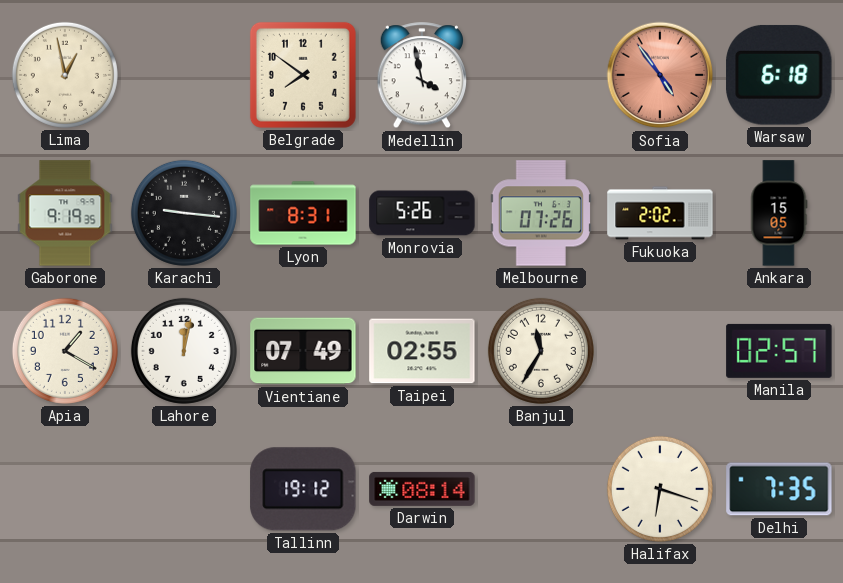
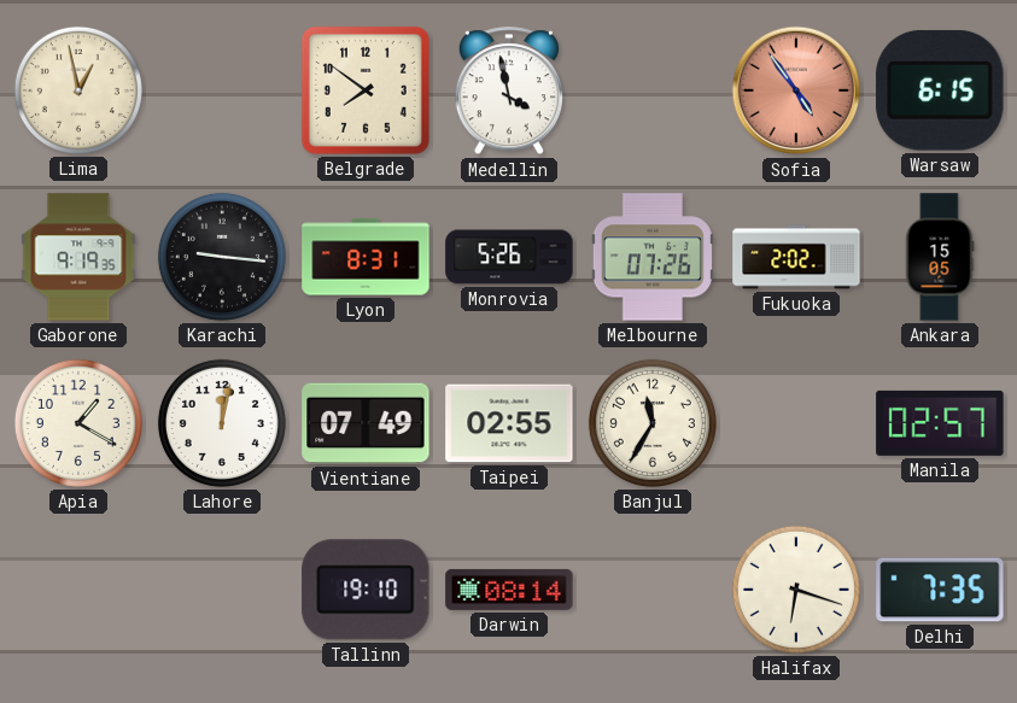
Warsaw: 6:18 -> 6:15
Tallinn: 19:12 -> 19:10
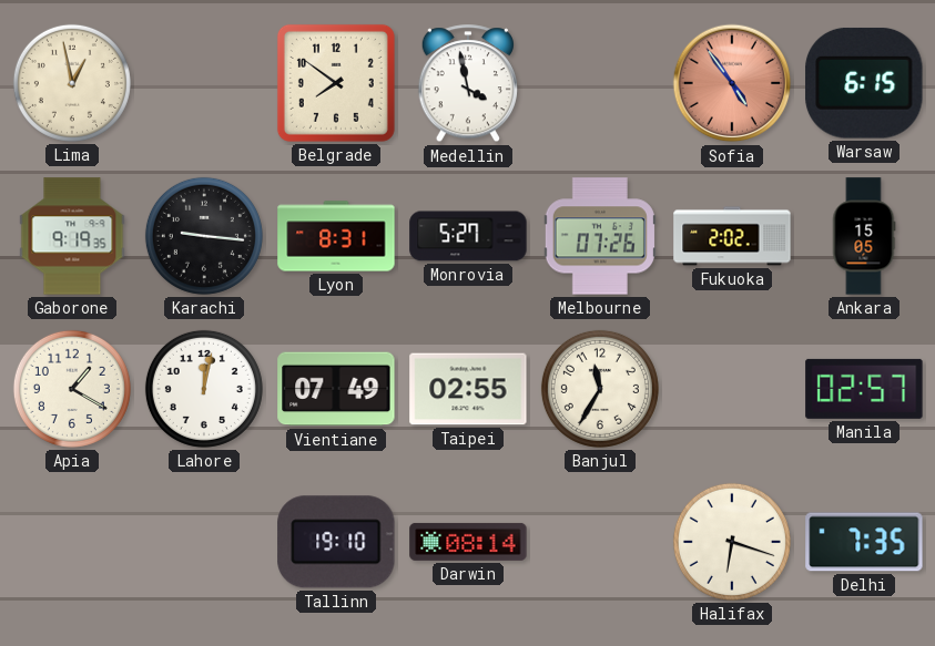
Monrovia: 5:26 -> 5:27
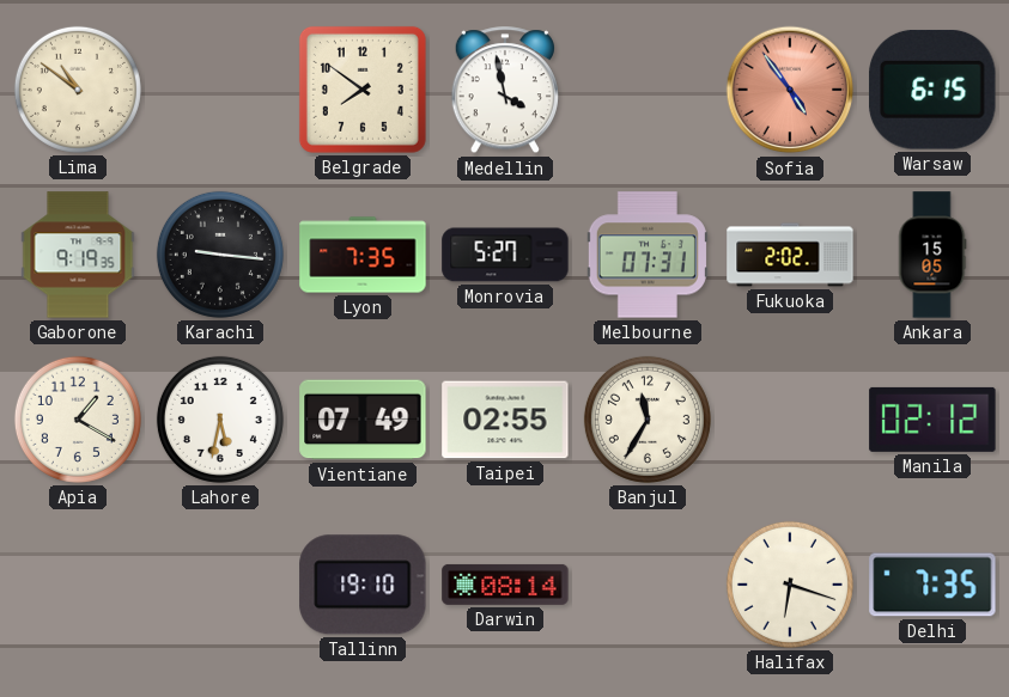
Lima: 12:58 -> 10:51
Lyon: 8:31 -> 7:35
Melbourne: 07:26 -> 07:31
Lahore: 12:02 -> 5:32
Manila: 02:57 -> 02:12
